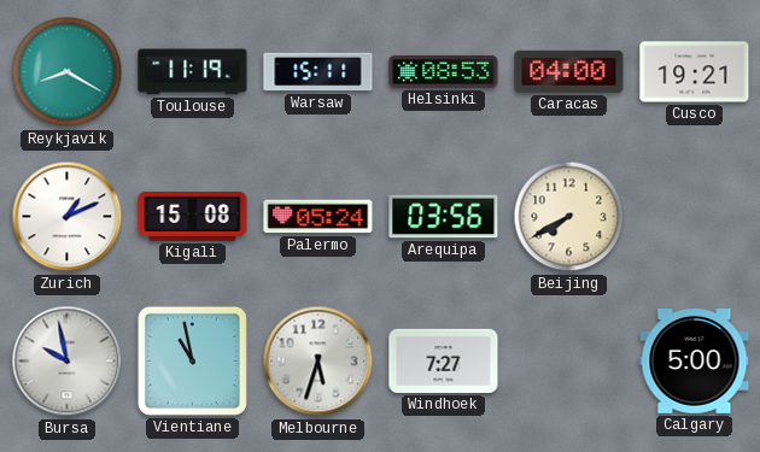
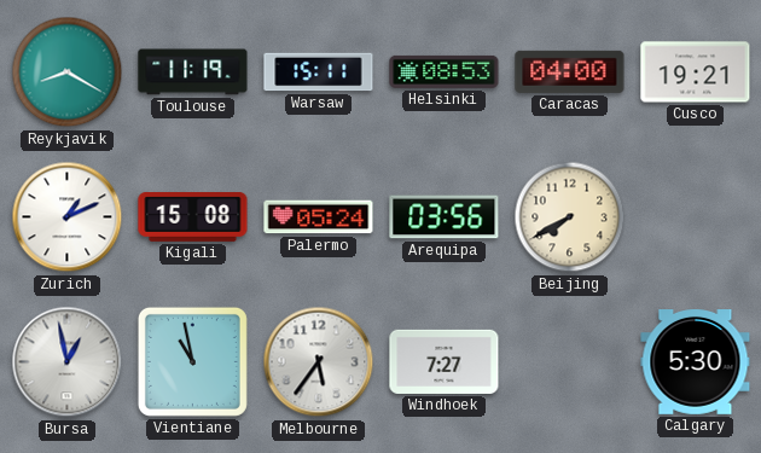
Bursa: 9:58 -> 12:58
Melbourne: 5:33 -> 5:36
Calgary: 5:00 -> 5:30
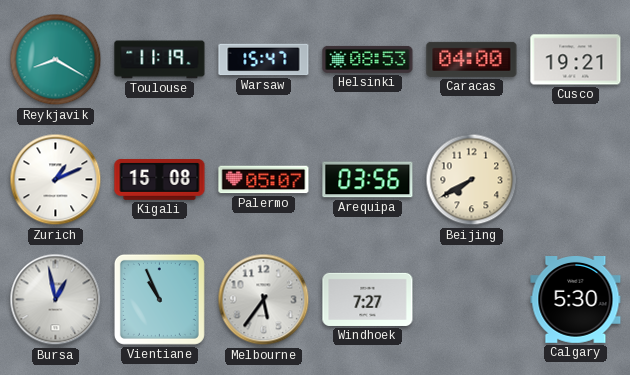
Warsaw: 15:11 -> 15:47
Palermo: 05:24 -> 05:07
Vientiane: 10:58 -> 10:56
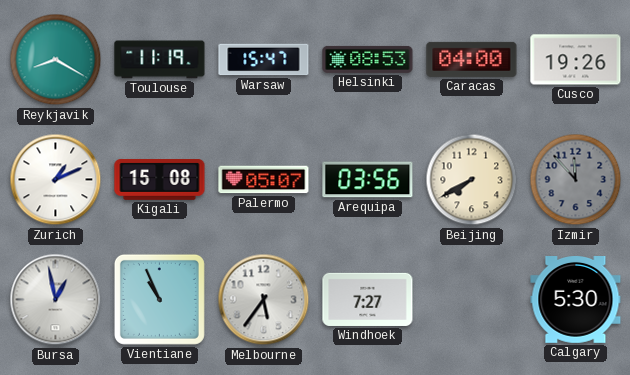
Cusco: 19:21 -> 19:26
Izmir: none -> 11:53
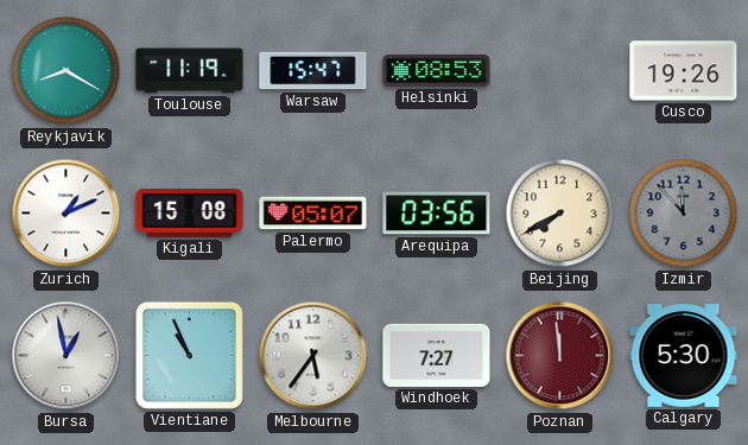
Caracas: 04:00 -> none
Poznan: none -> 11:59
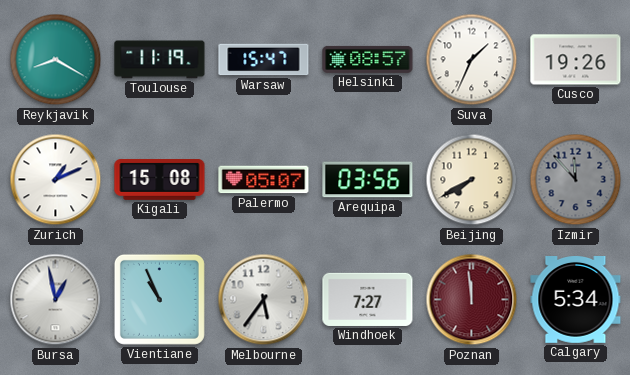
Helsinki: 08:53 -> 08:57
Suva: none -> 1:34
Calgary: 5:30 -> 5:34
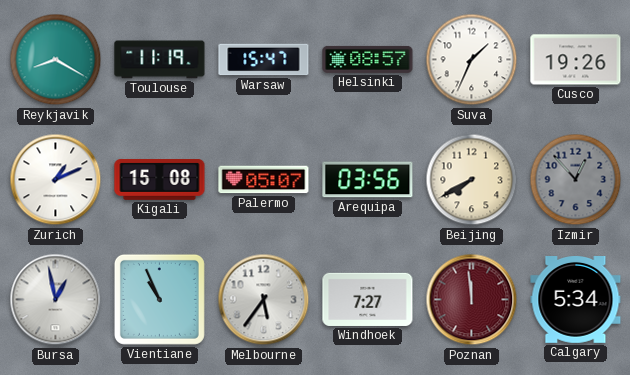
Izmir: 11:53 -> 12:53
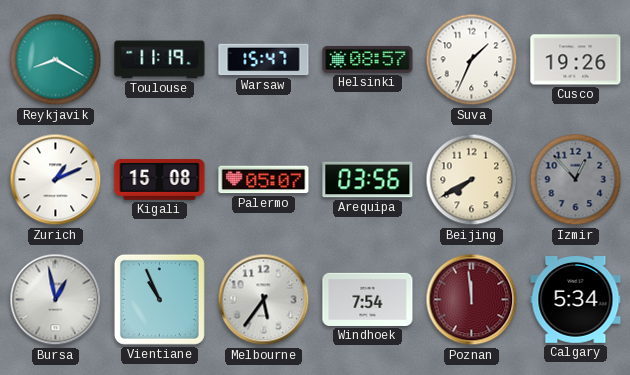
Windhoek: 7:27 -> 7:54
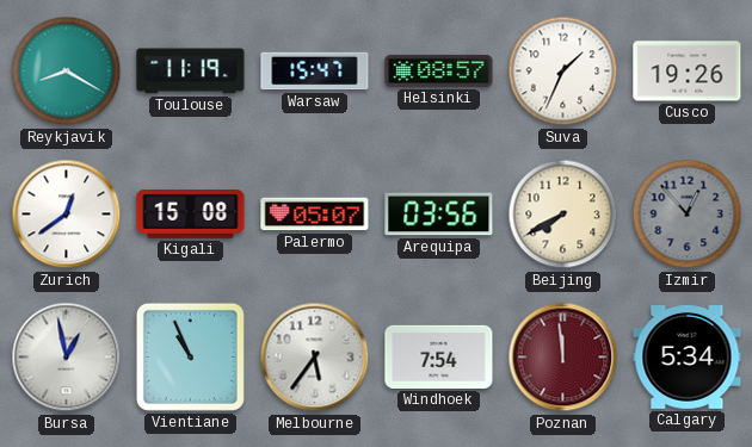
Zurich: 1:11 -> 12:39
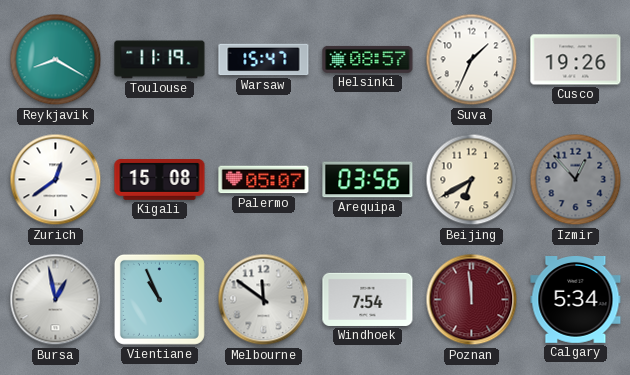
Beijing: 7:40 -> 6:40
Melbourne: 5:36 -> 11:51
